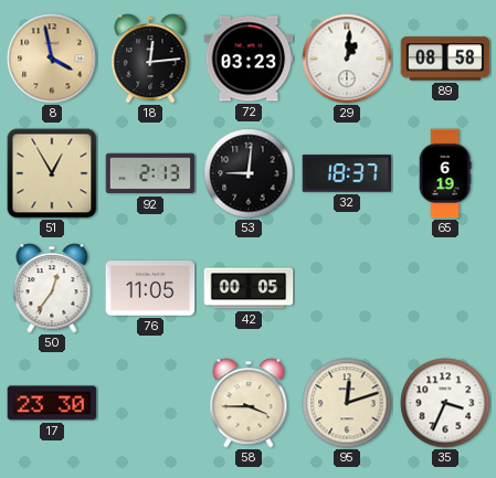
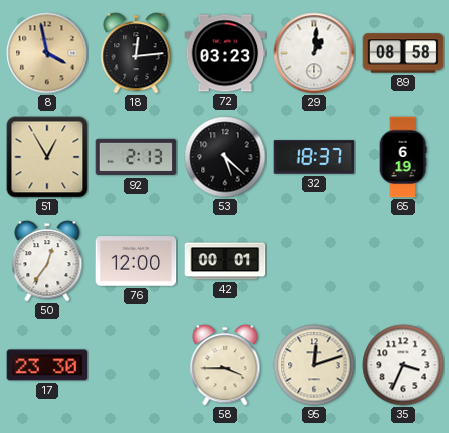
53: 9:01 -> 5:22
76: 11:05 -> 12:00
42: 00:05 -> 00:01
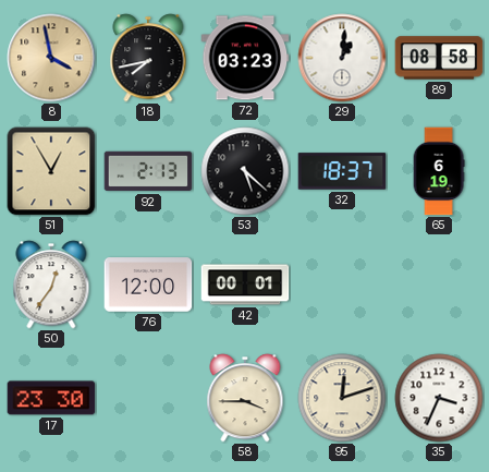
18: 12:14 -> 7:43
